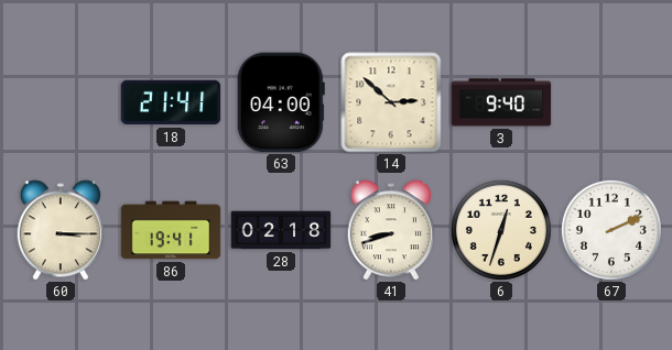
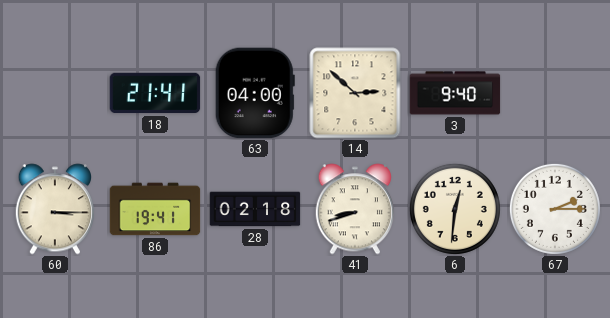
6: 12:33 -> 12:31
67: 2:11 -> 2:15
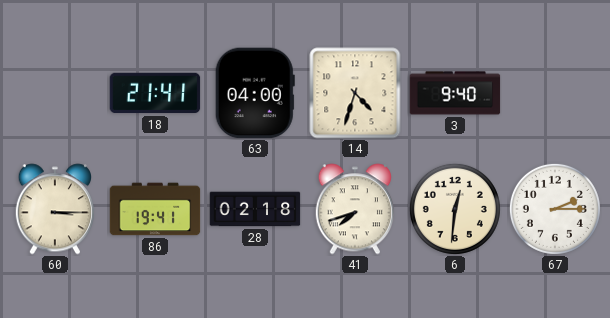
14: 2:52 -> 4:33
41: 8:42 -> 7:42
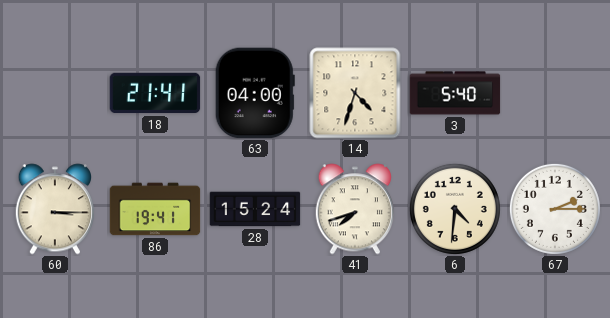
3: 9:40 -> 5:40
28: 02:18 -> 15:24
6: 12:31 -> 4:31
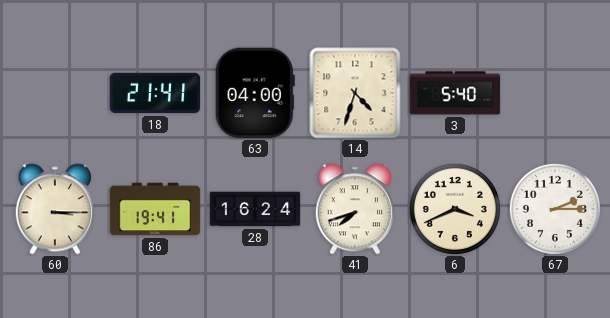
28: 15:24 -> 16:24
6: 4:31 -> 3:41
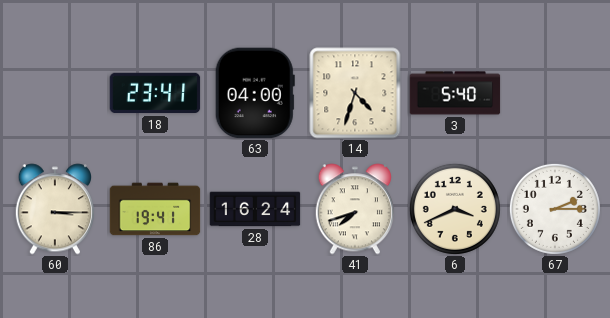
18: 21:41 -> 23:41
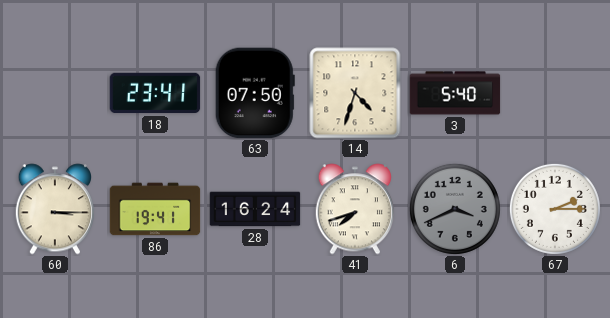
63: 04:00 -> 07:50
6 dial: cream -> grey
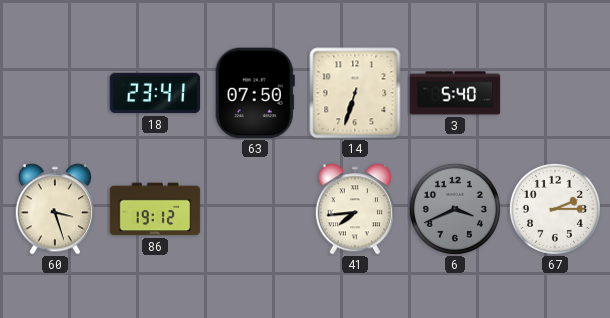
14: 4:33 -> 6:33
60: 3:15 -> 3:27
86: 19:41 -> 19:12
28: 16:24 -> none
41: 7:42 -> 7:44
